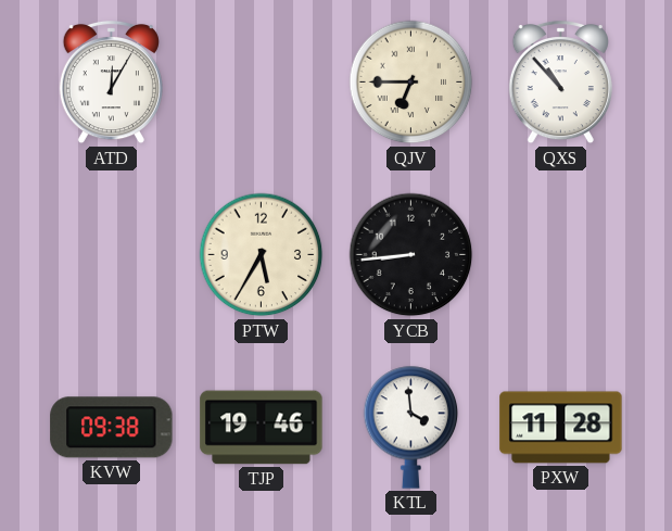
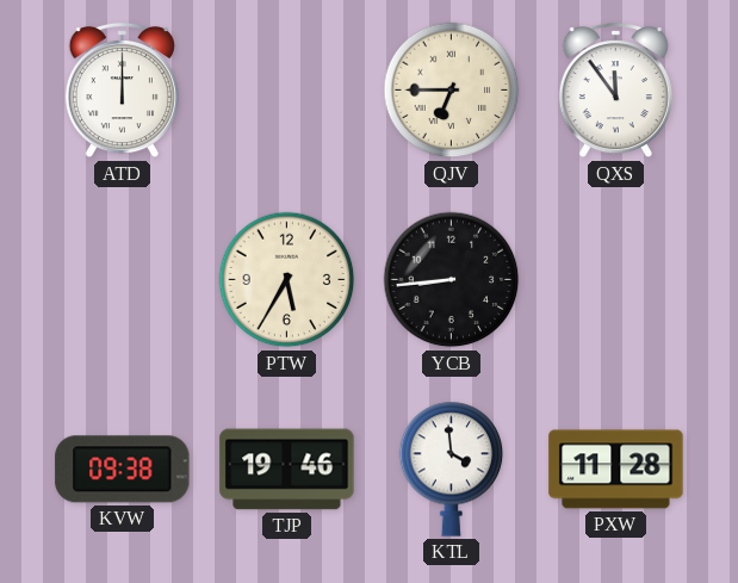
ATD: 12:05 -> 12:00
QXS: 10:53 -> 11:54
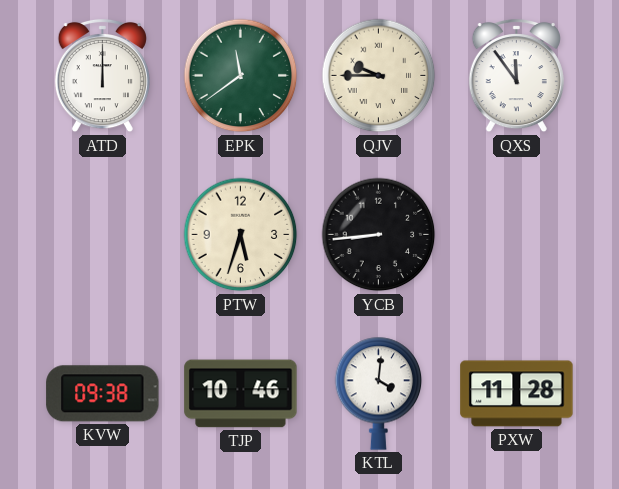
EPK: none -> 11:39
QJV: 6:45 -> 9:45
PTW: 5:35 -> 5:33
TJP: 19:46 -> 10:46
KTL: 3:59 -> 4:01
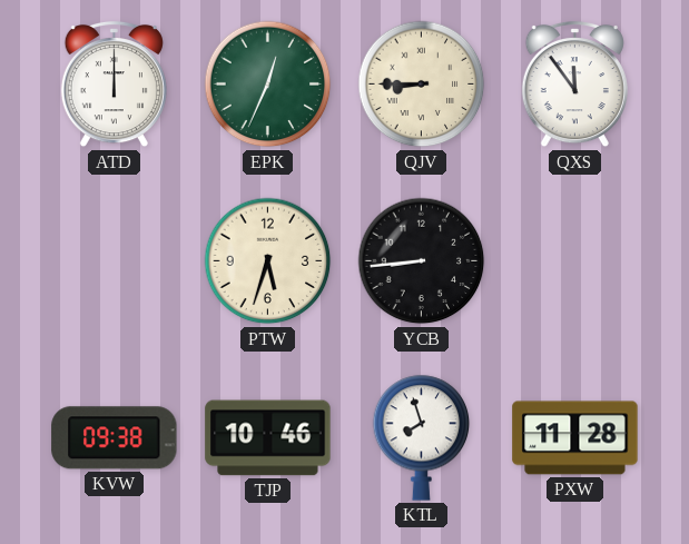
EPK: 11:39 -> 12:34
QJV: 9:45 -> 8:45
KTL: 4:01 -> 7:57
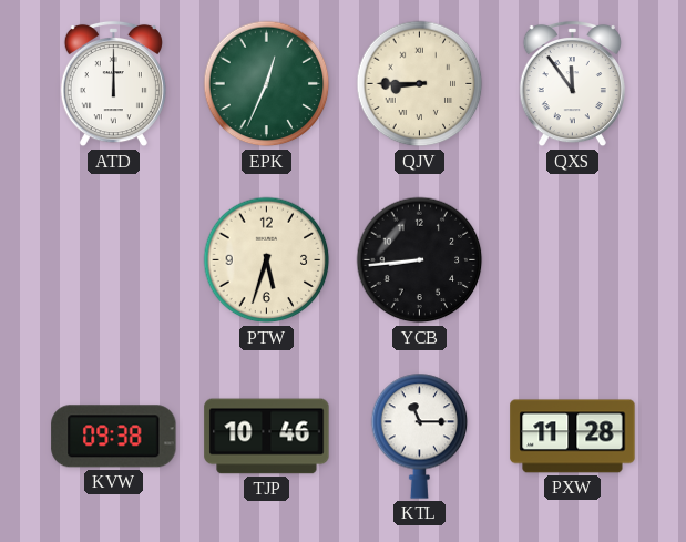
KTL: 7:57 -> 11:15
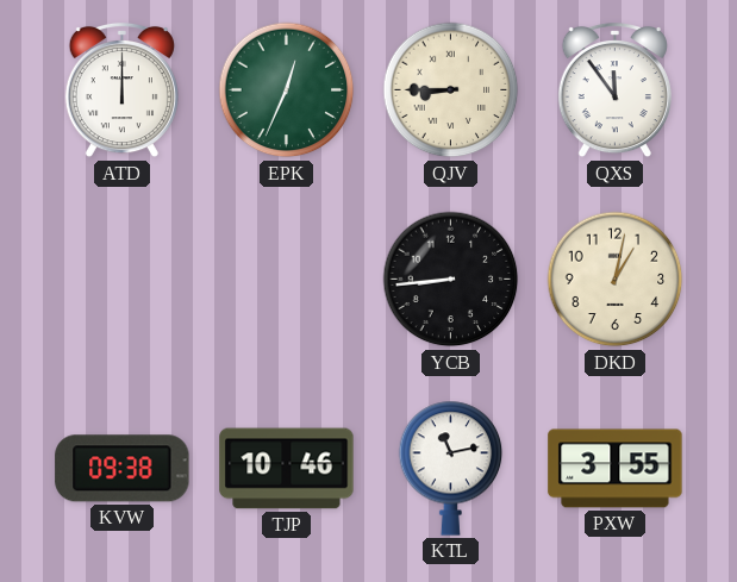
PTW: 5:33 -> none
DKD: none -> 1:02
KTL: 11:15 -> 11:13
PXW: 11:28 -> 3:55
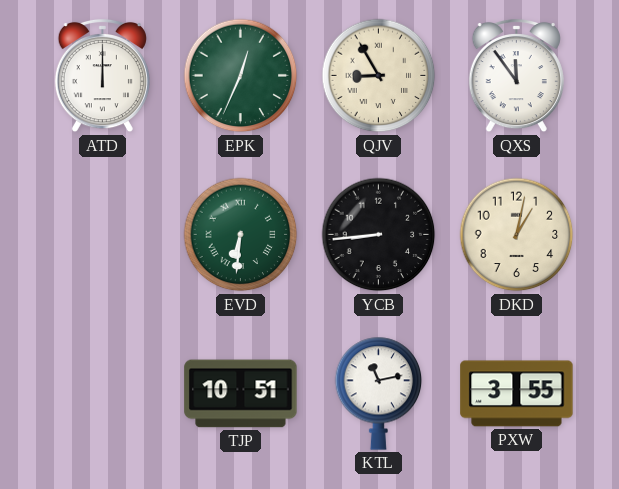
QJV: 8:45 -> 8:55
EVD: none -> 6:31
KVW: 09:38 -> none
TJP: 10:46 -> 10:51
